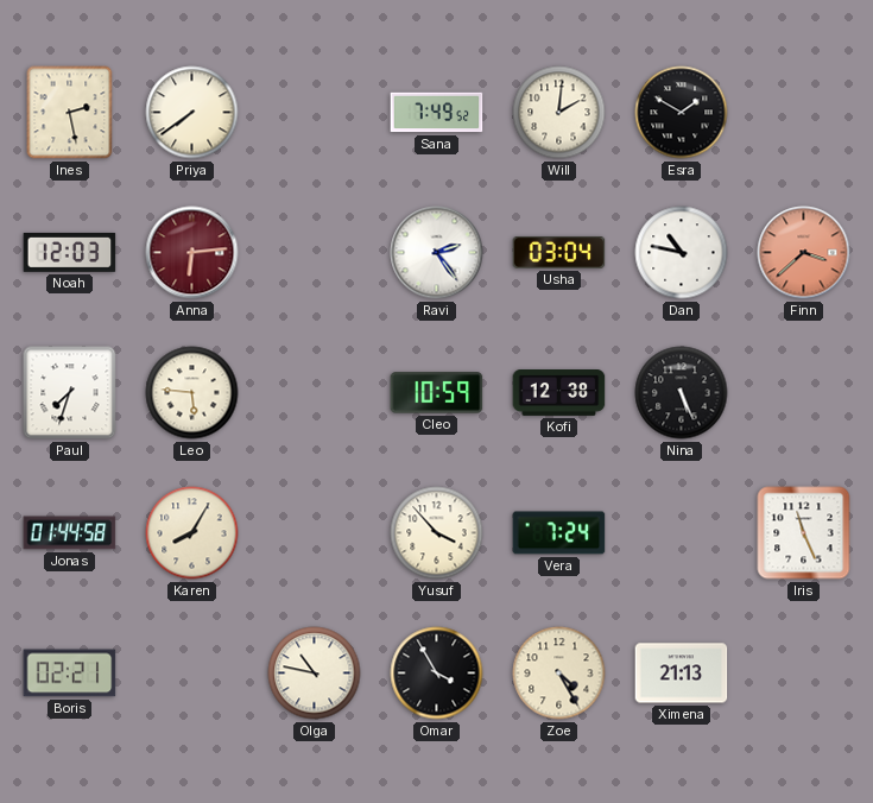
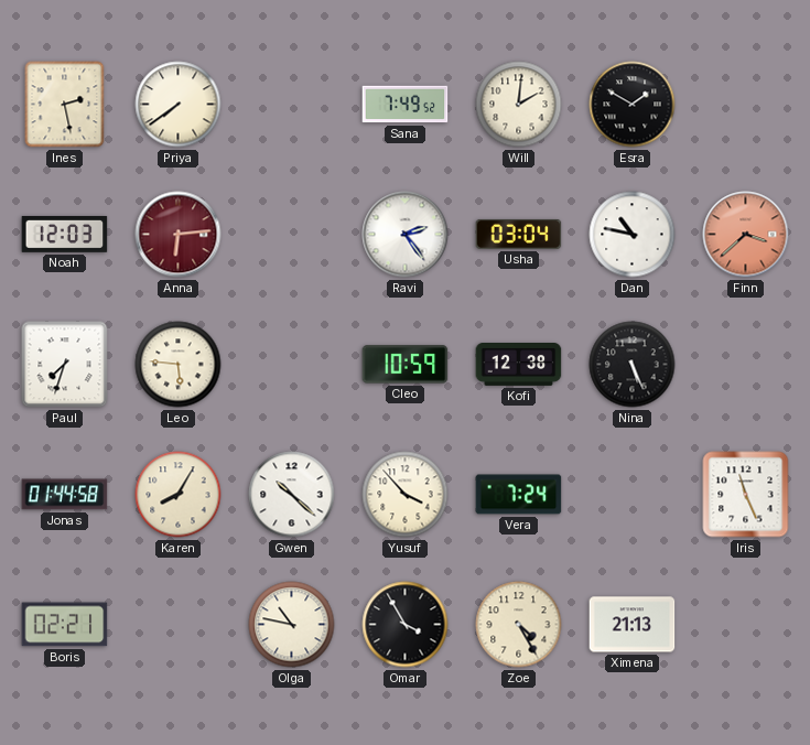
Gwen: none -> 10:22
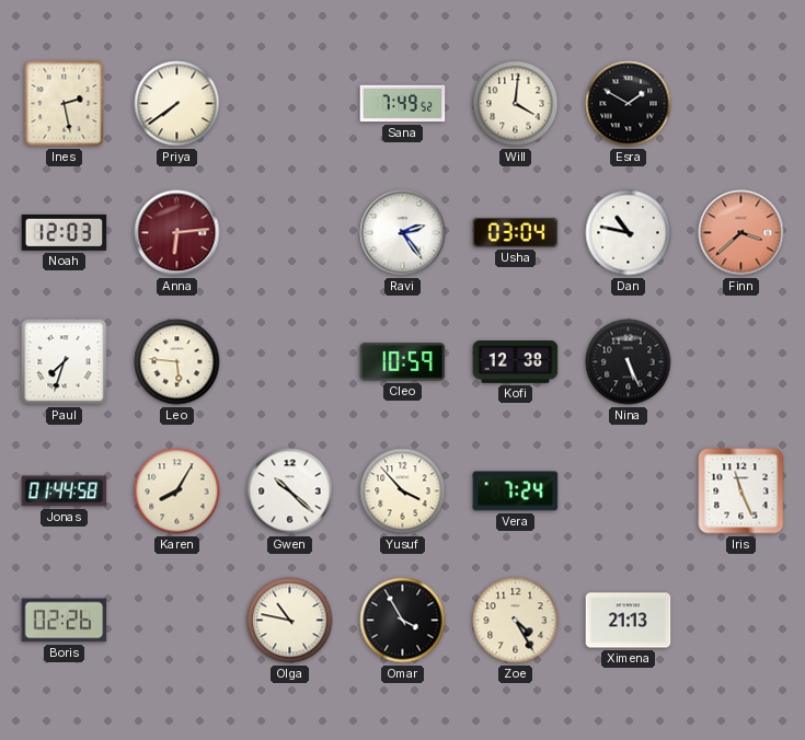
Will: 2:01 -> 4:01
Boris: 02:21 -> 02:26
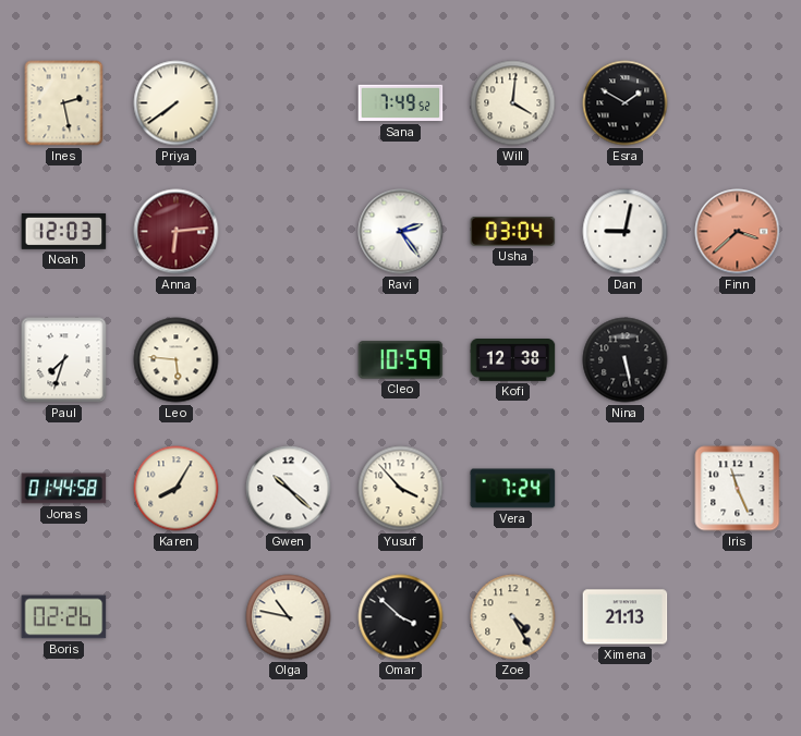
Dan: 10:47 -> 9:02
Nina: 5:26 -> 5:28
Omar: 3:55 -> 3:52
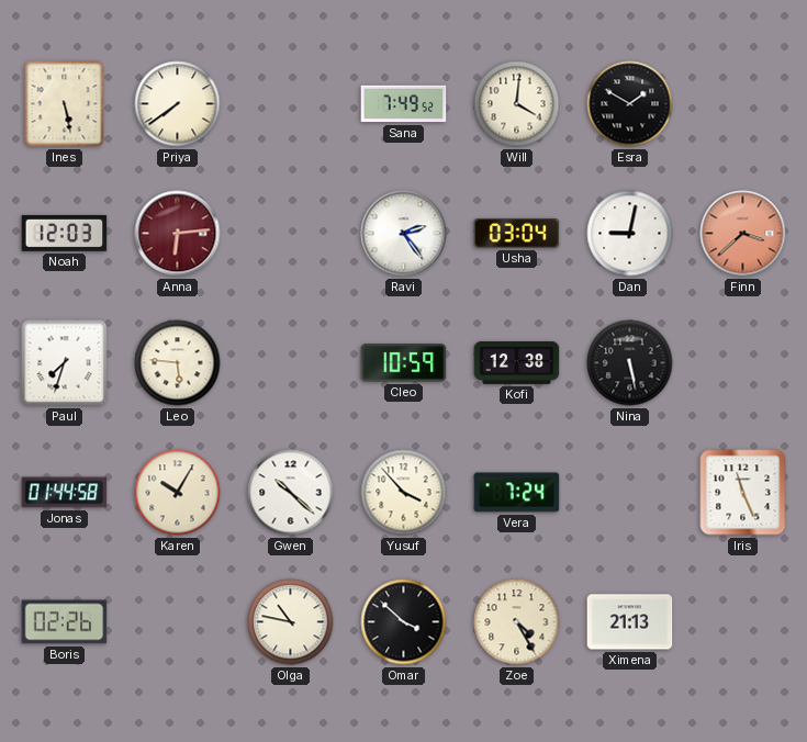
Ines: 2:28 -> 5:28
Karen: 8:05 -> 10:05
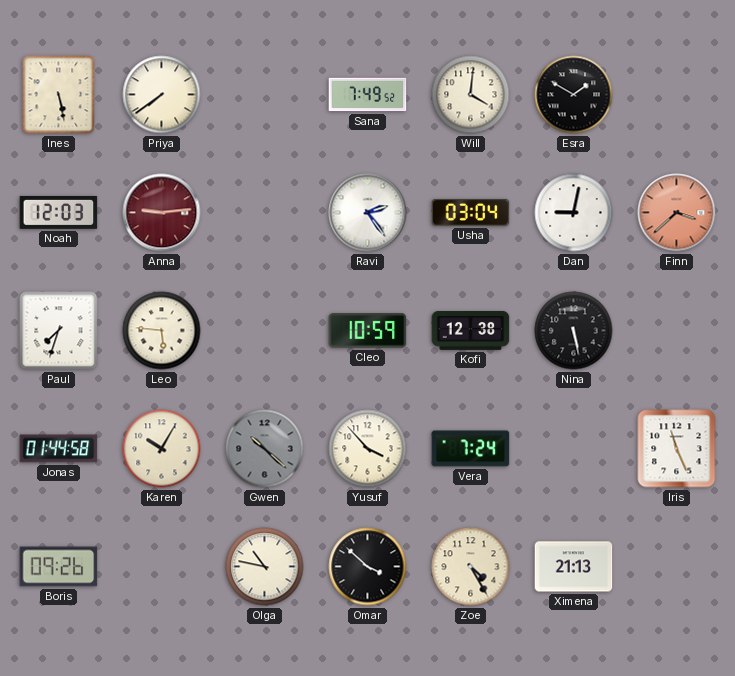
Anna: 6:14 -> 9:14
Gwen dial: white -> grey
Boris: 02:26 -> 09:26
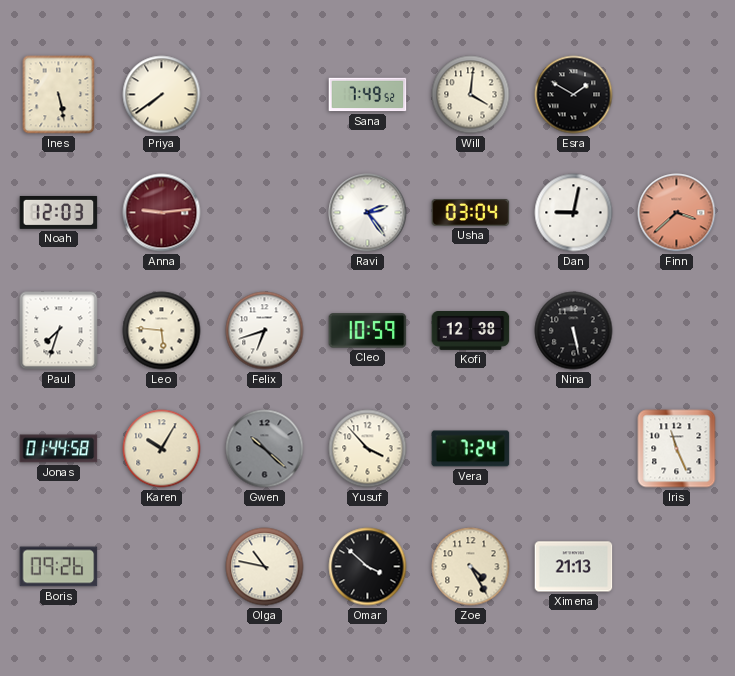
Felix: none -> 6:42
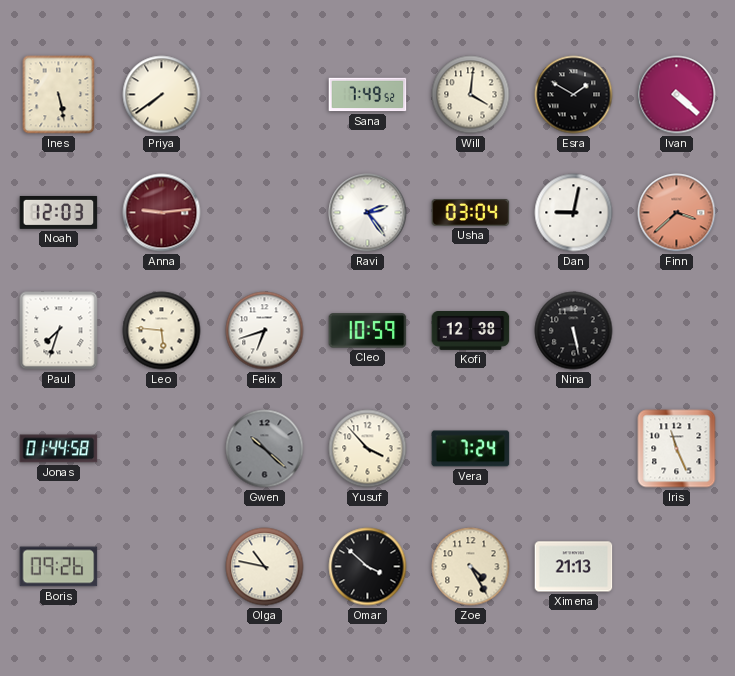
Ivan: none -> 4:22
Karen: 10:05 -> none
